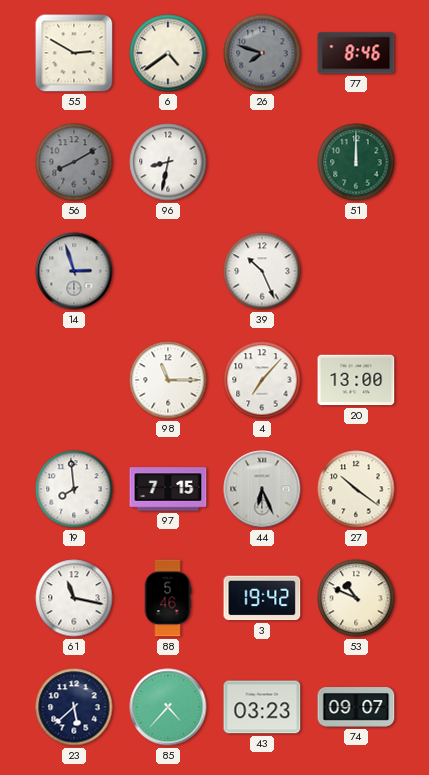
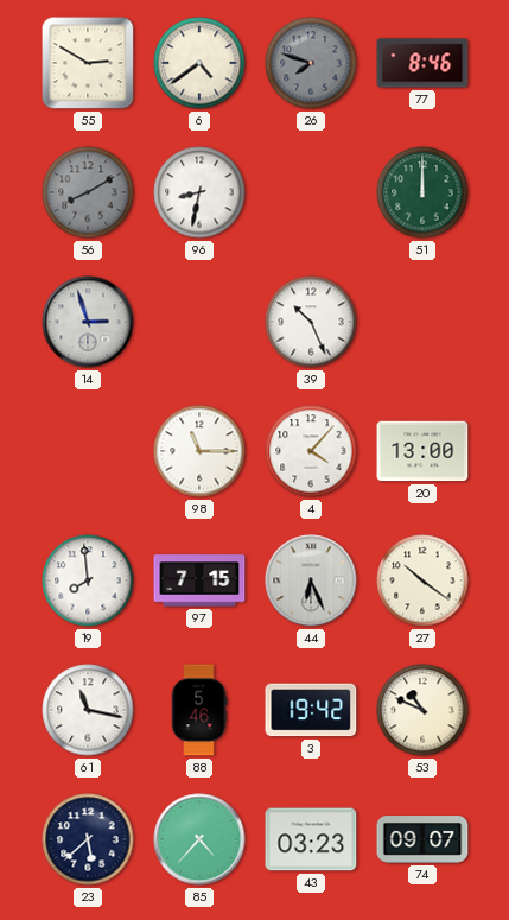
4: 7:07 -> 4:07
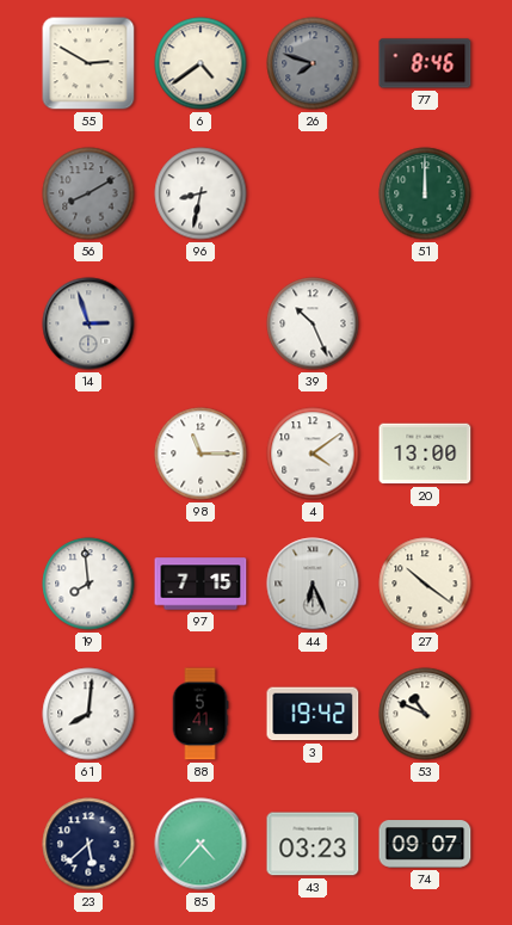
4: 4:07 -> 4:09
61: 11:17 -> 8:01
88: 5:46 -> 5:41
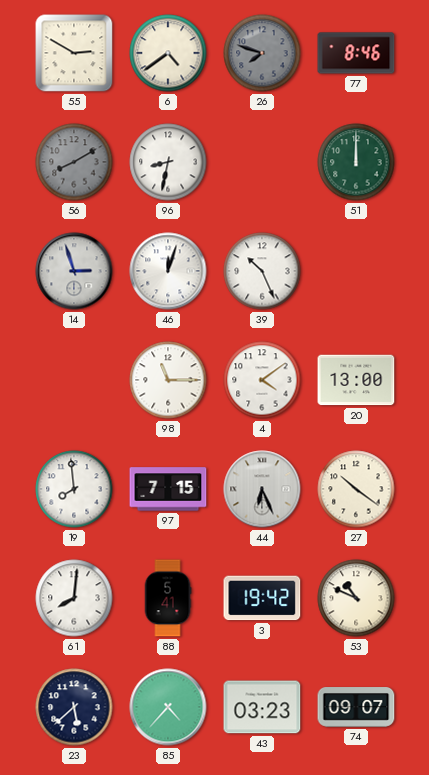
46: none -> 12:03
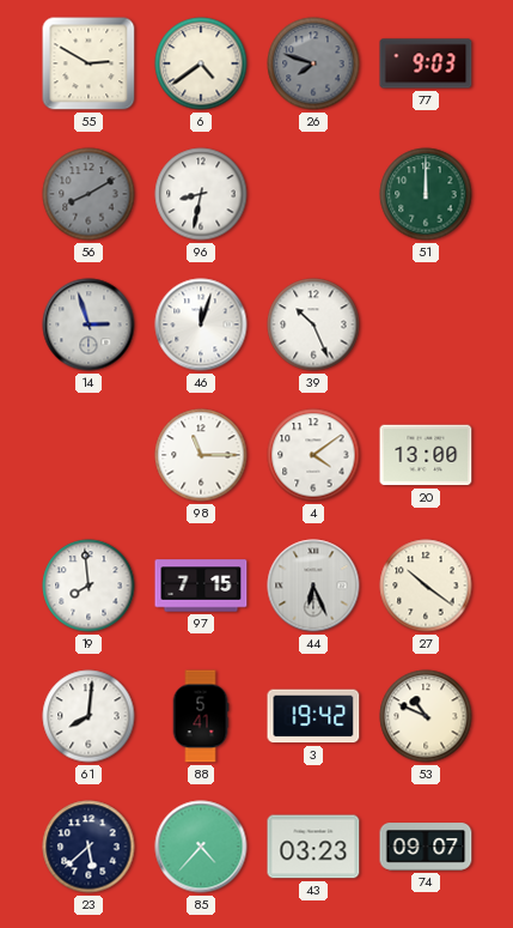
77: 8:46 -> 9:03
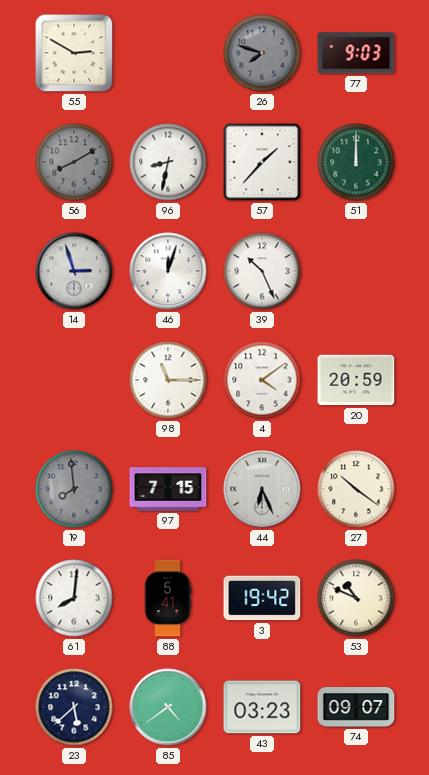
6: 4:39 -> none
57: none -> 1:37
20: 13:00 -> 20:59
19 dial: white -> grey
85: 4:37 -> 4:39
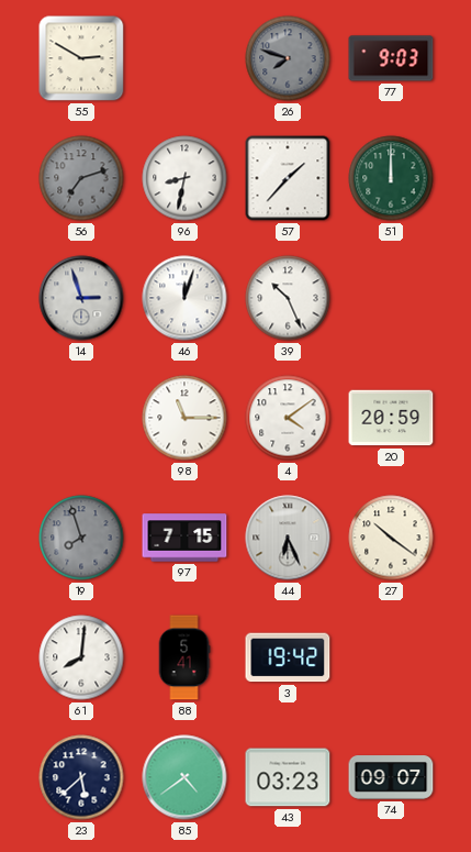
56: 8:10 -> 7:12
19: 7:59 -> 7:57
53: 10:49 -> none
